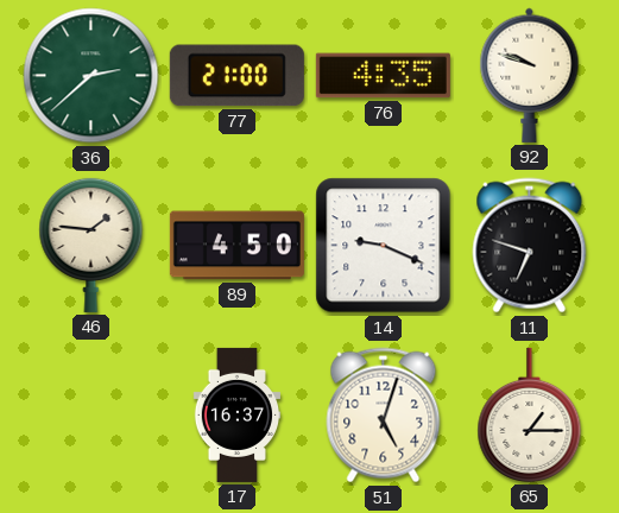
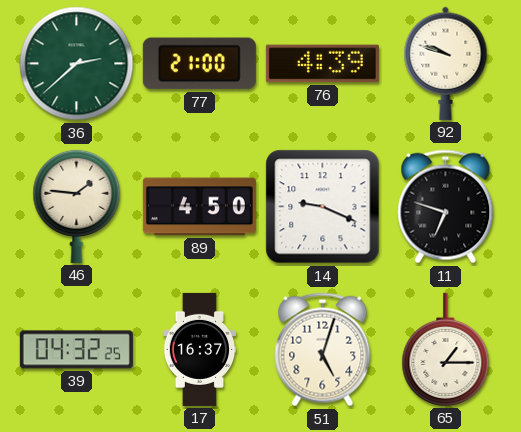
76: 4:35 -> 4:39
39: none -> 04:32
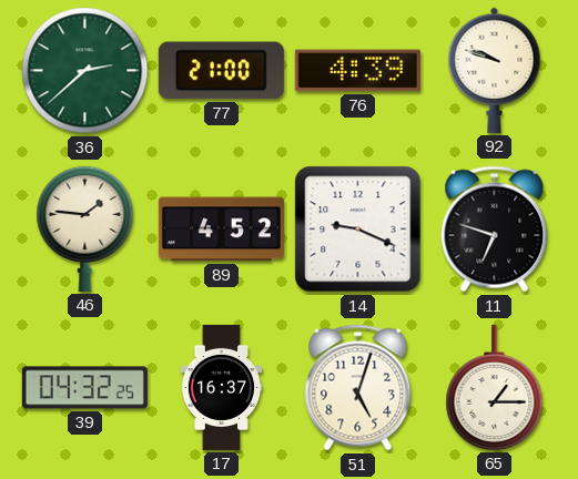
89: 4:50 -> 4:52
